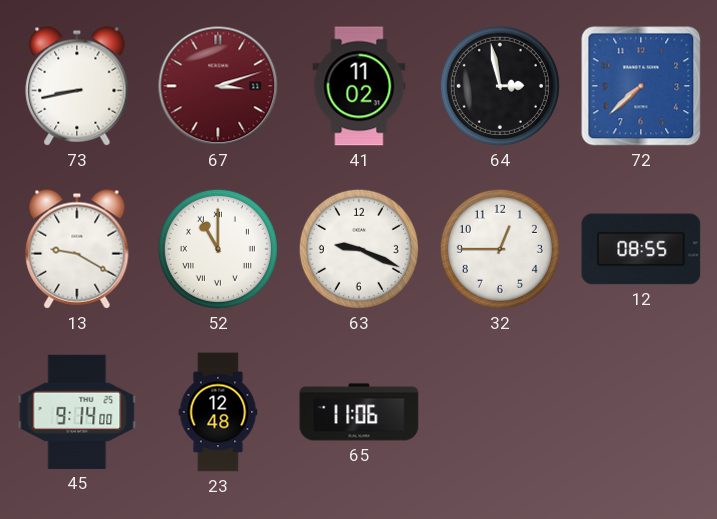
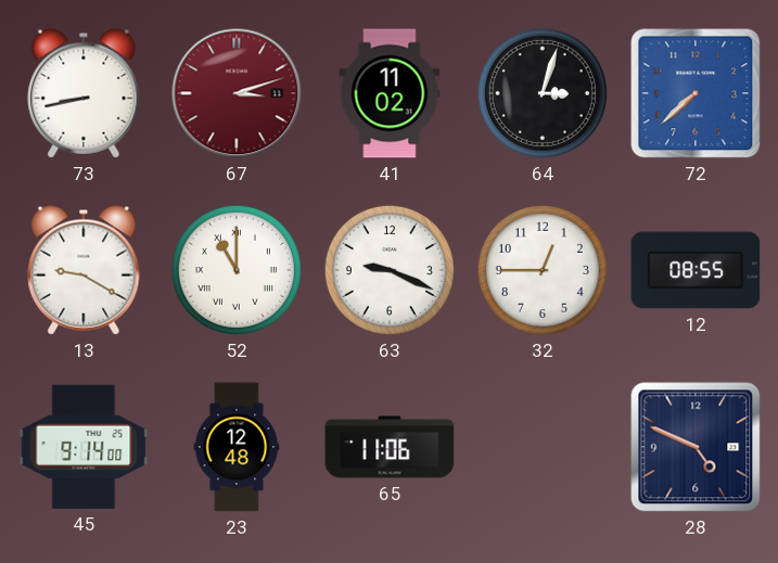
64: 2:58 -> 3:03
28: none -> 4:49
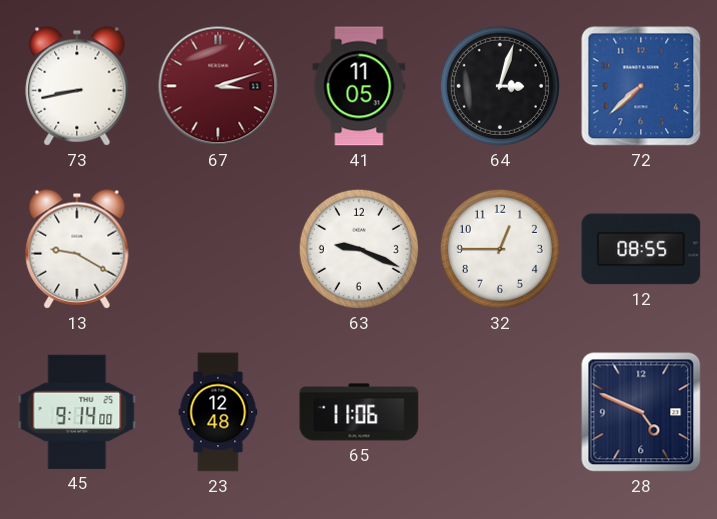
41: 11:02 -> 11:05
52: 11:00 -> none
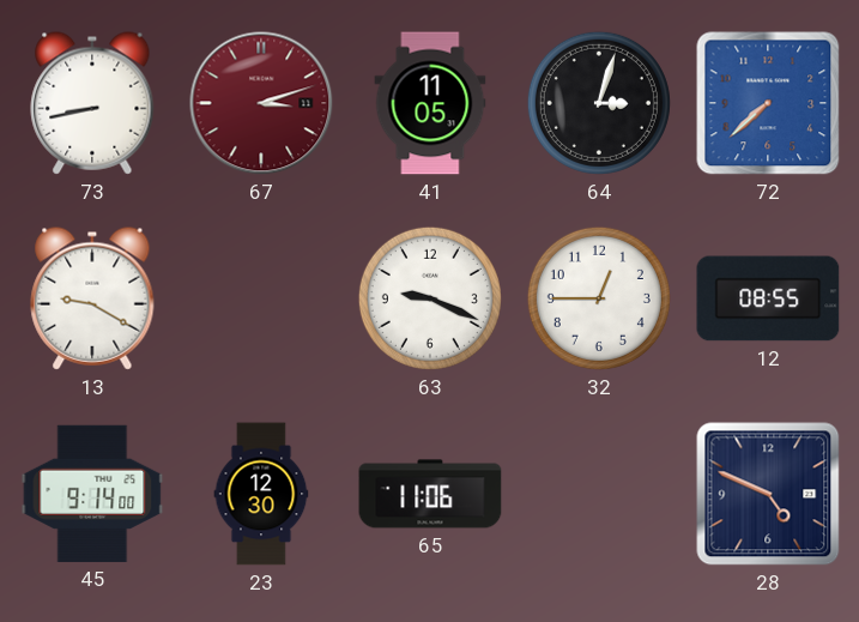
23: 12:48 -> 12:30
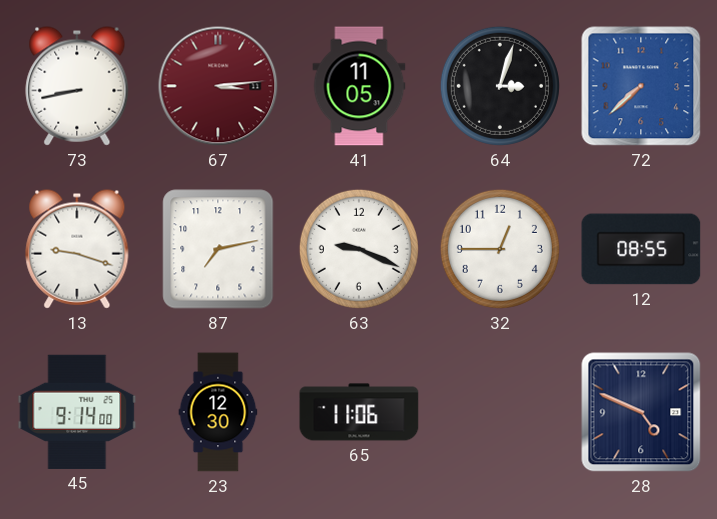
67: 3:12 -> 3:14
13: 9:20 -> 9:18
87: none -> 7:13
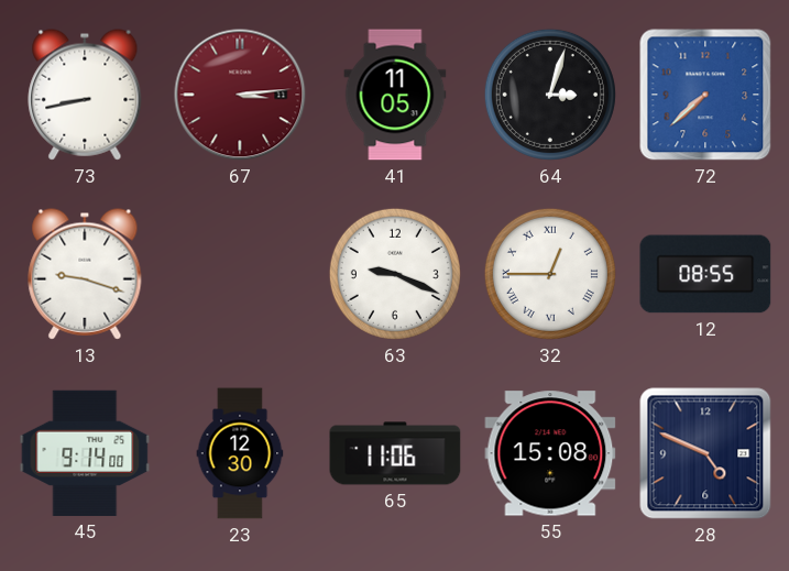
87: 7:13 -> none
32 numerals: Arabic -> Roman
55: none -> 15:08
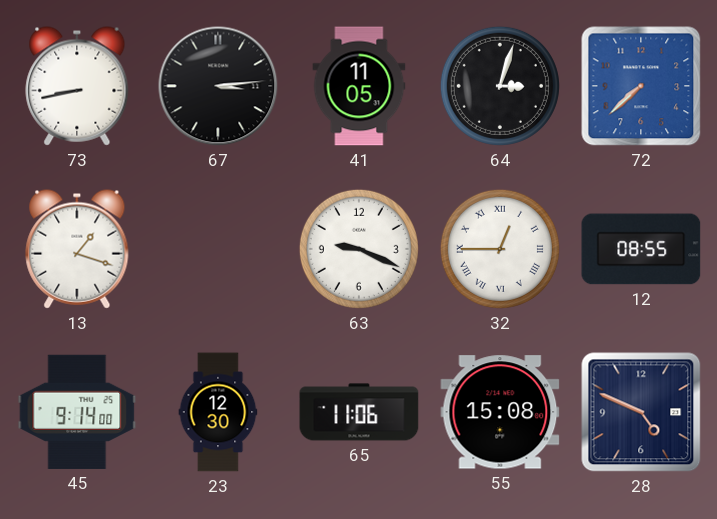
67 dial: burgundy -> black
13: 9:18 -> 1:18
